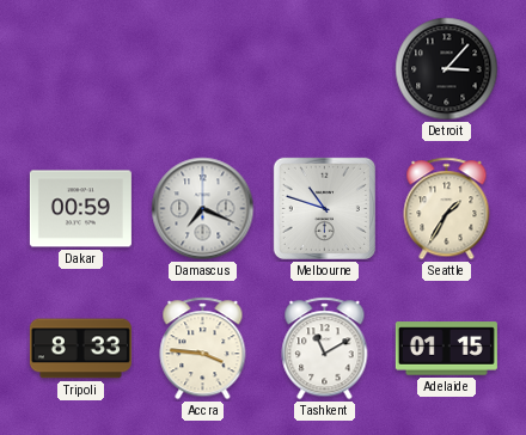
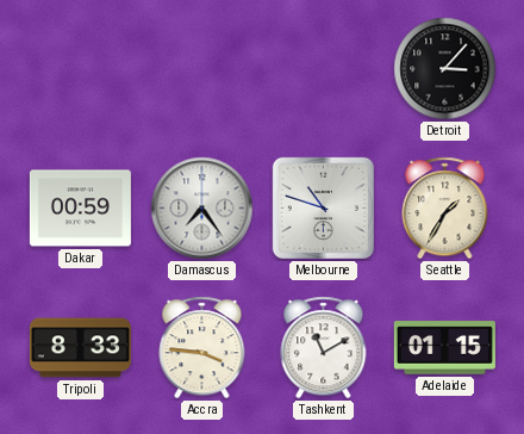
Damascus: 7:19 -> 7:24
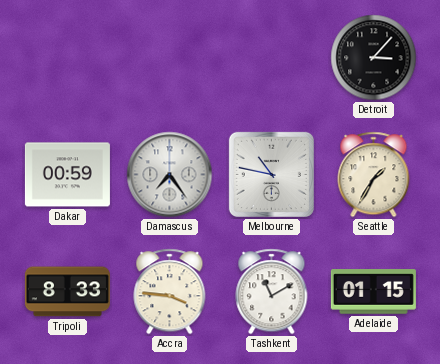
Melbourne: 10:48 -> 10:47
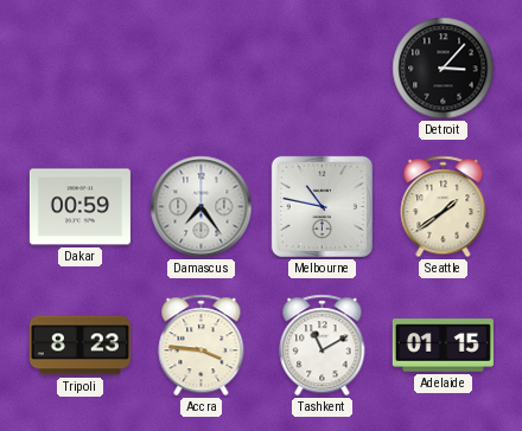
Seattle: 1:35 -> 1:39
Tripoli: 8:33 -> 8:23
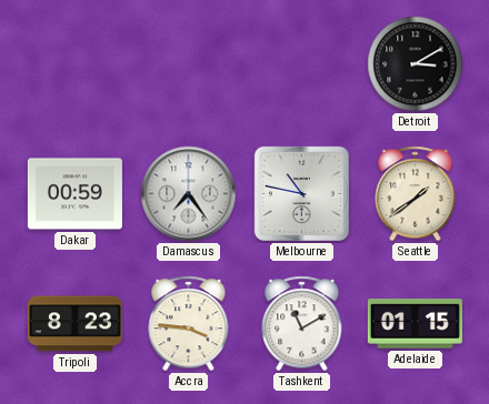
Detroit: 3:07 -> 3:10
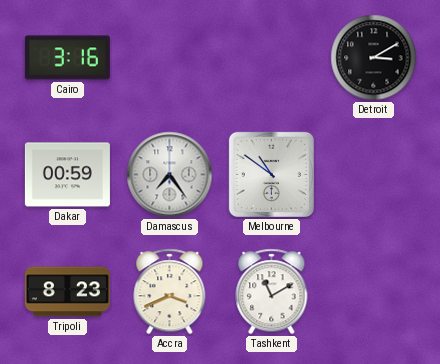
Cairo: none -> 3:16
Melbourne: 10:47 -> 10:51
Seattle: 1:39 -> none
Accra: 3:46 -> 3:41
Adelaide: 01:15 -> none
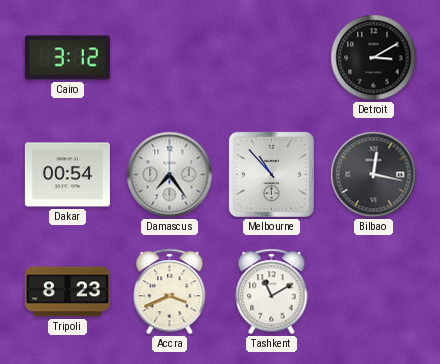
Cairo: 3:16 -> 3:12
Dakar: 00:59 -> 00:54
Melbourne: 10:51 -> 10:53
Bilbao: none -> 12:17
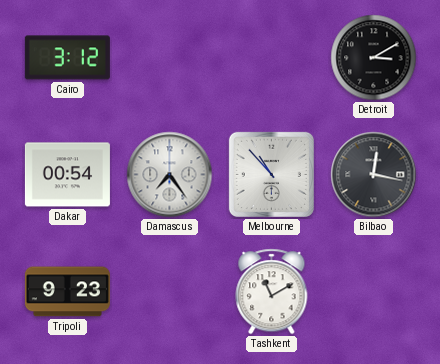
Tripoli: 8:23 -> 9:23
Accra: 3:41 -> none
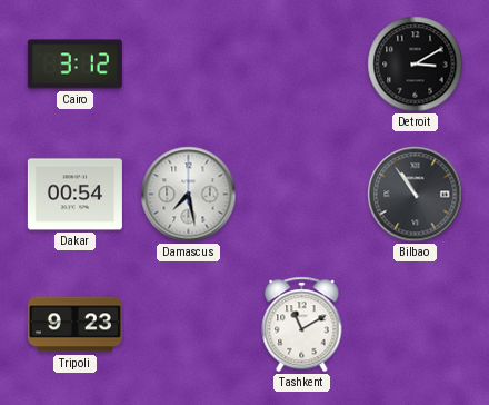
Damascus: 7:24 -> 7:28
Melbourne: 10:53 -> none
Bilbao: 12:17 -> 10:54
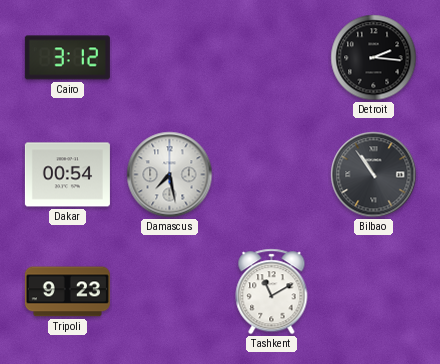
Detroit: 3:10 -> 2:16
